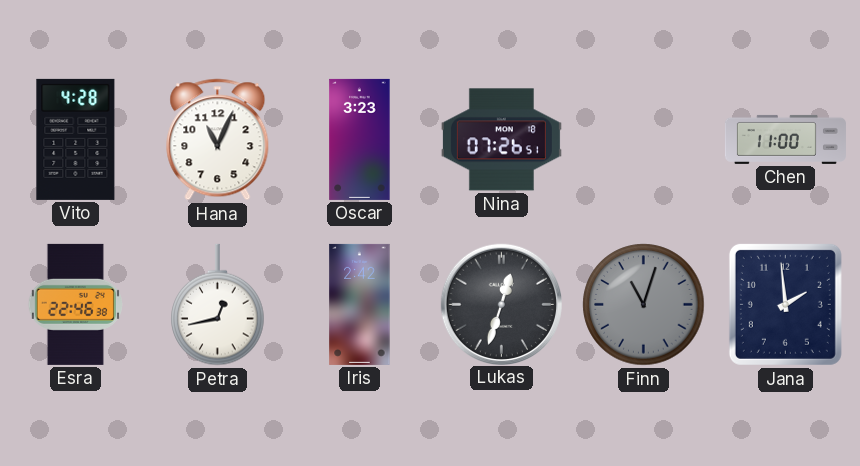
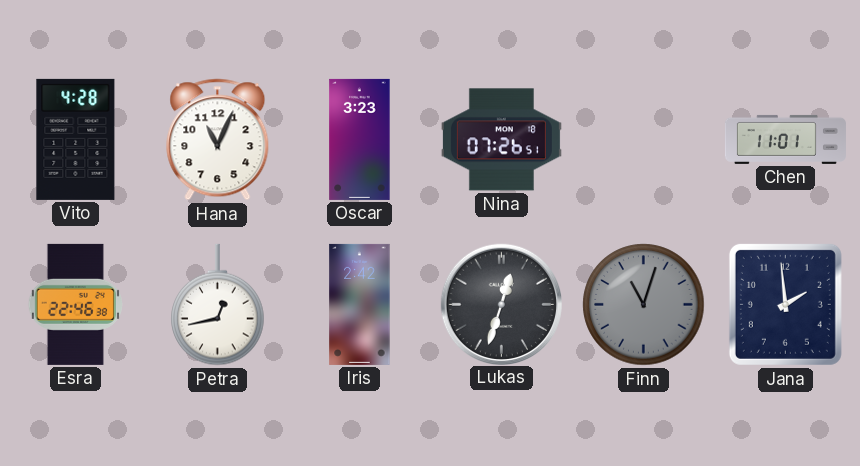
Chen: 11:00 -> 11:01
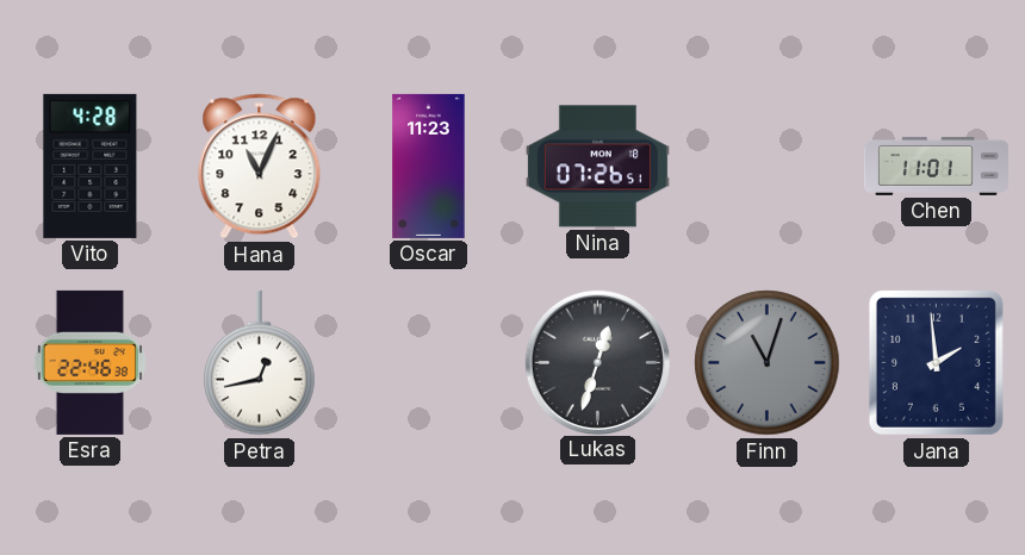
Oscar: 3:23 -> 11:23
Iris: 2:42 -> none
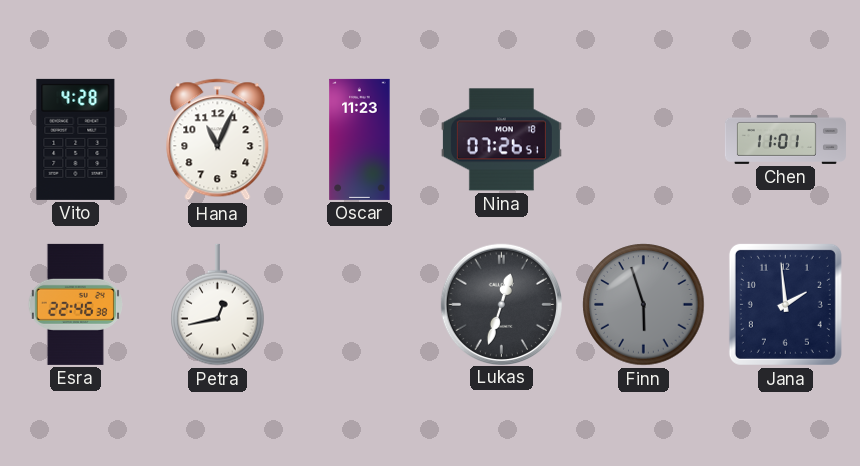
Finn: 11:03 -> 5:57
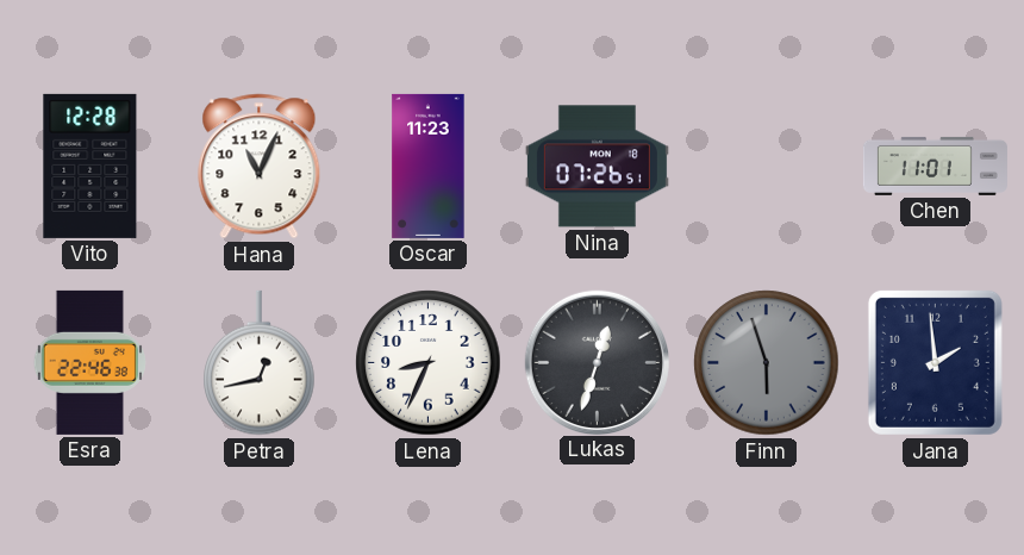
Vito: 4:28 -> 12:28
Lena: none -> 8:34
